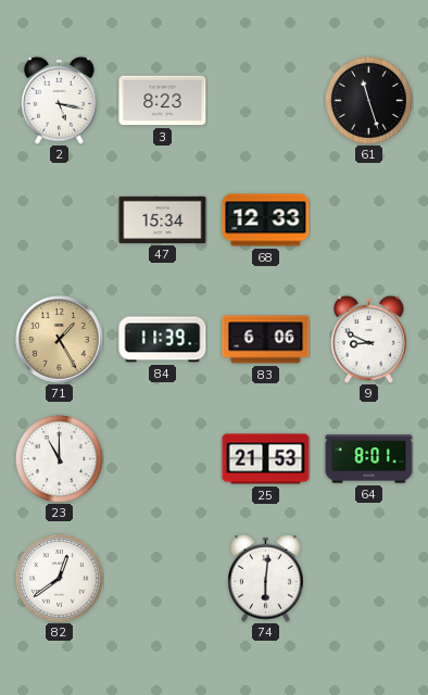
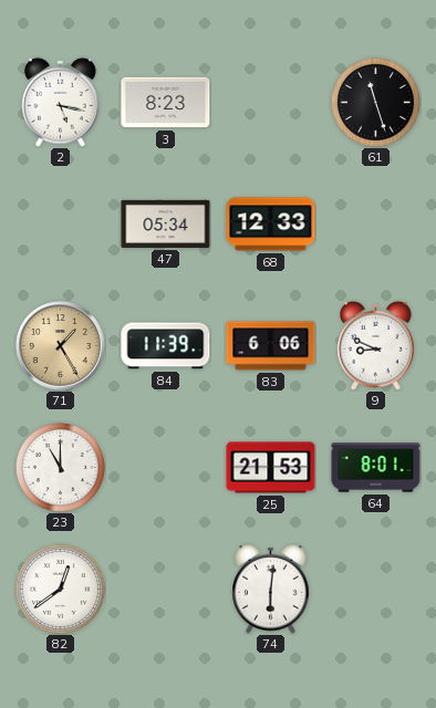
47: 15:34 -> 05:34
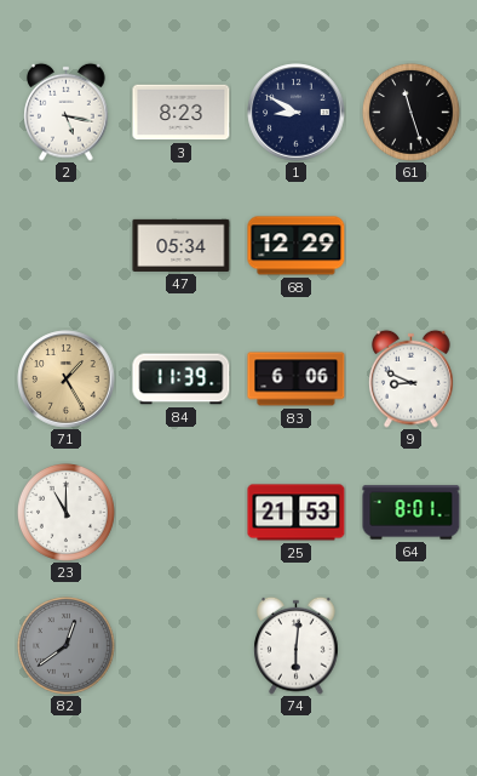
1: none -> 8:50
68: 12:33 -> 12:29
82 dial: white -> grey
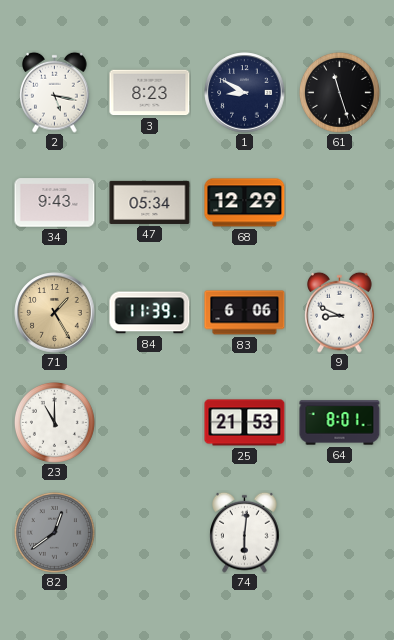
34: none -> 9:43
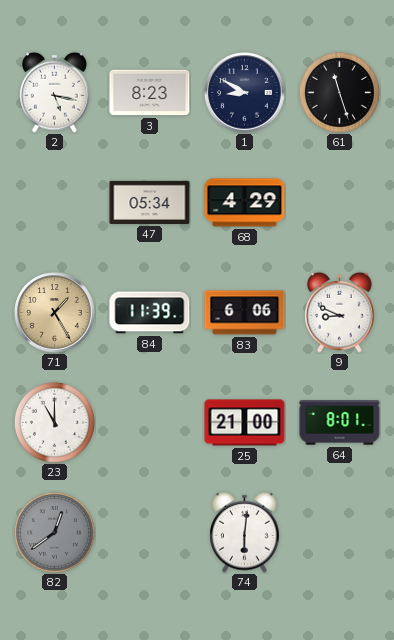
34: 9:43 -> none
68: 12:29 -> 4:29
25: 21:53 -> 21:00
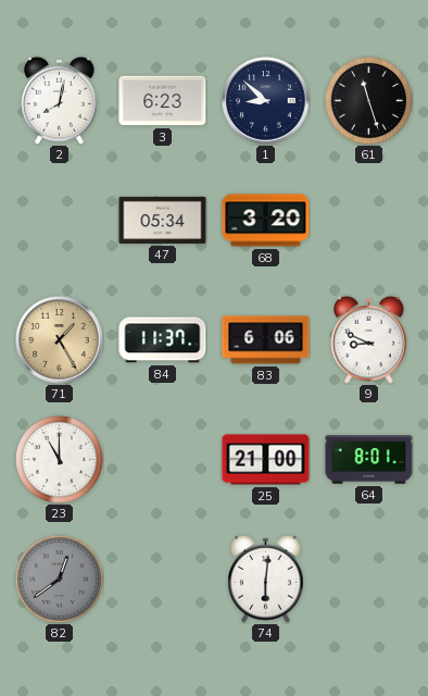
2: 5:17 -> 8:02
3: 8:23 -> 6:23
1: 8:50 -> 8:52
68: 4:29 -> 3:20
84: 11:39 -> 11:37
